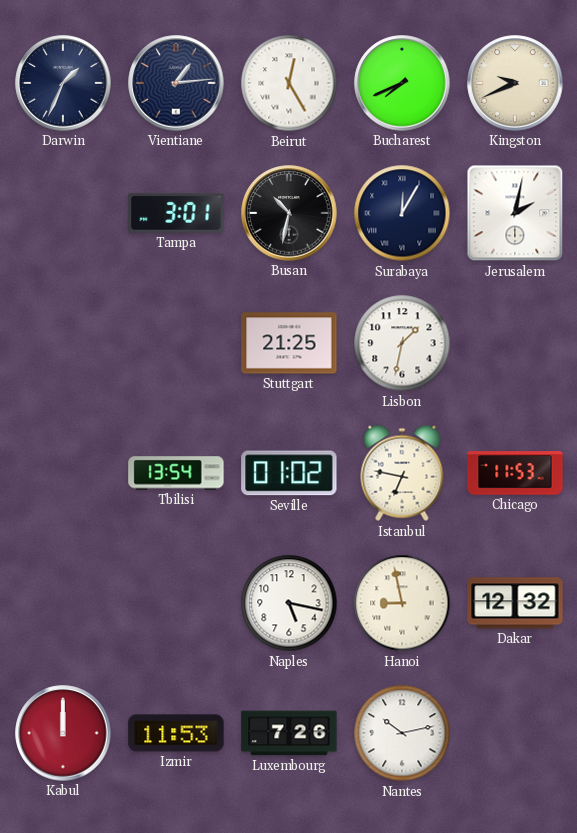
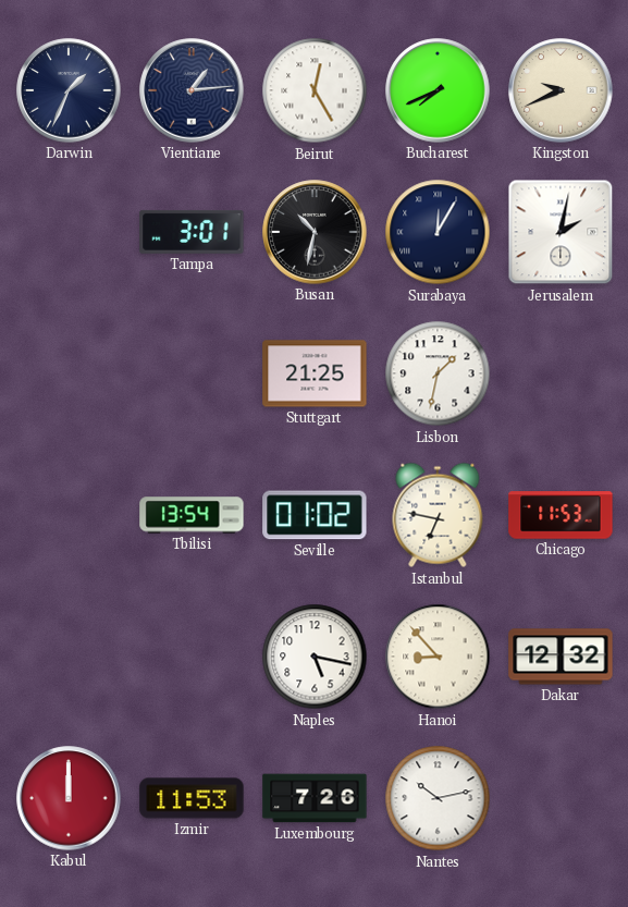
Hanoi: 8:58 -> 8:53
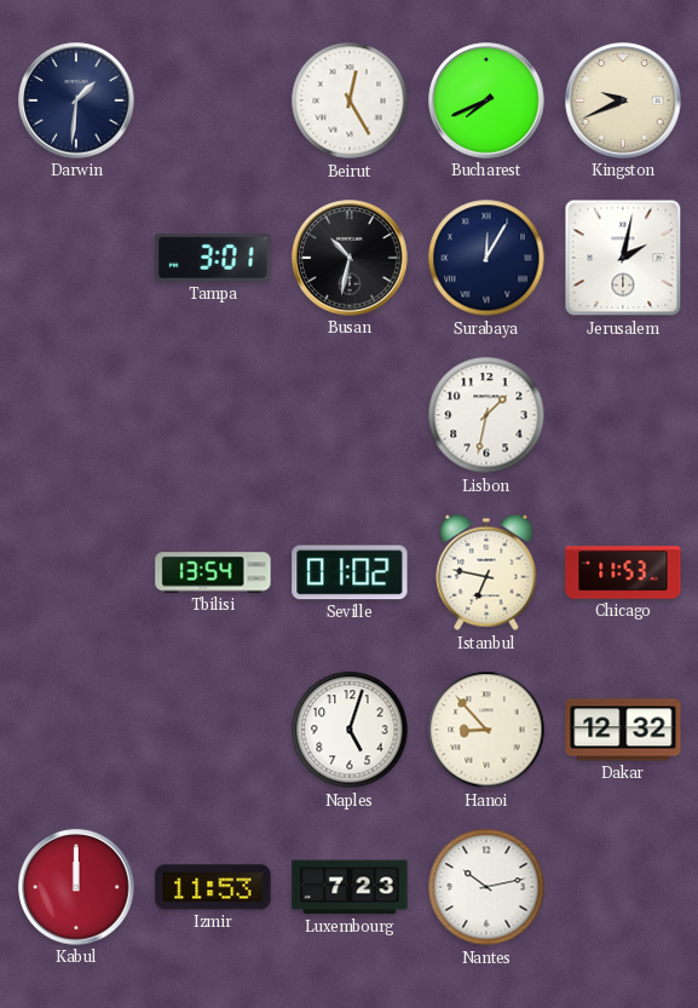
Darwin: 1:34 -> 1:31
Vientiane: 1:14 -> none
Stuttgart: 21:25 -> none
Naples: 5:17 -> 5:03
Luxembourg: 7:26 -> 7:23
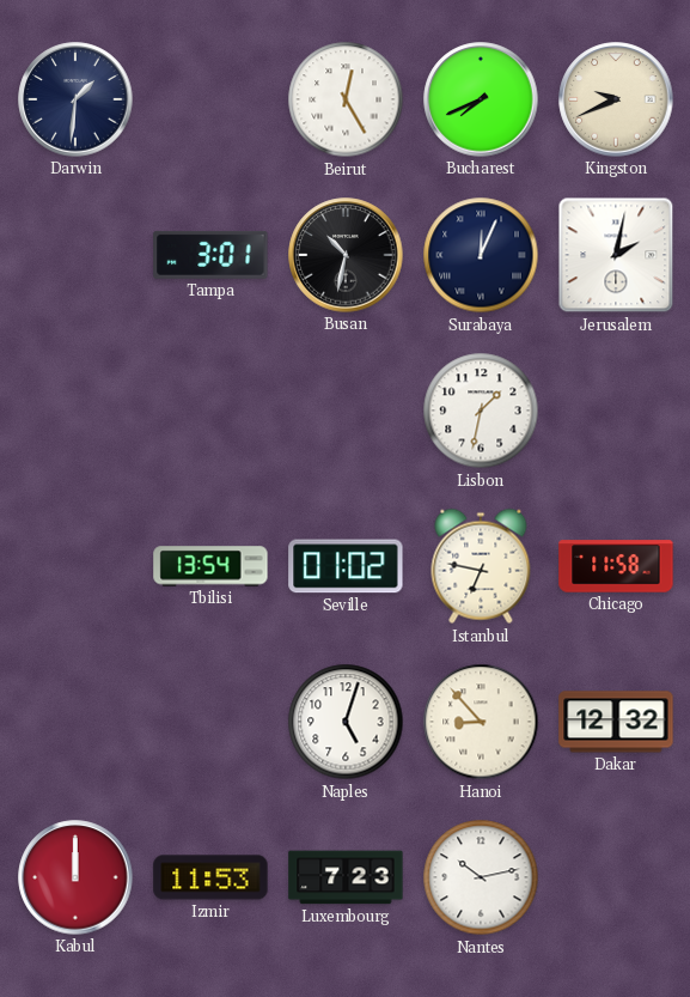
Surabaya: 12:05 -> 12:04
Chicago: 11:53 -> 11:58
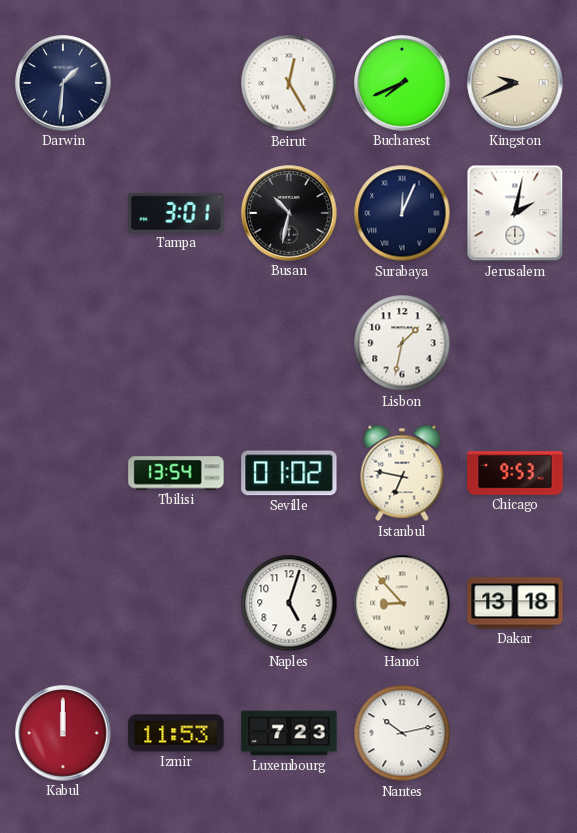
Chicago: 11:58 -> 9:53
Dakar: 12:32 -> 13:18
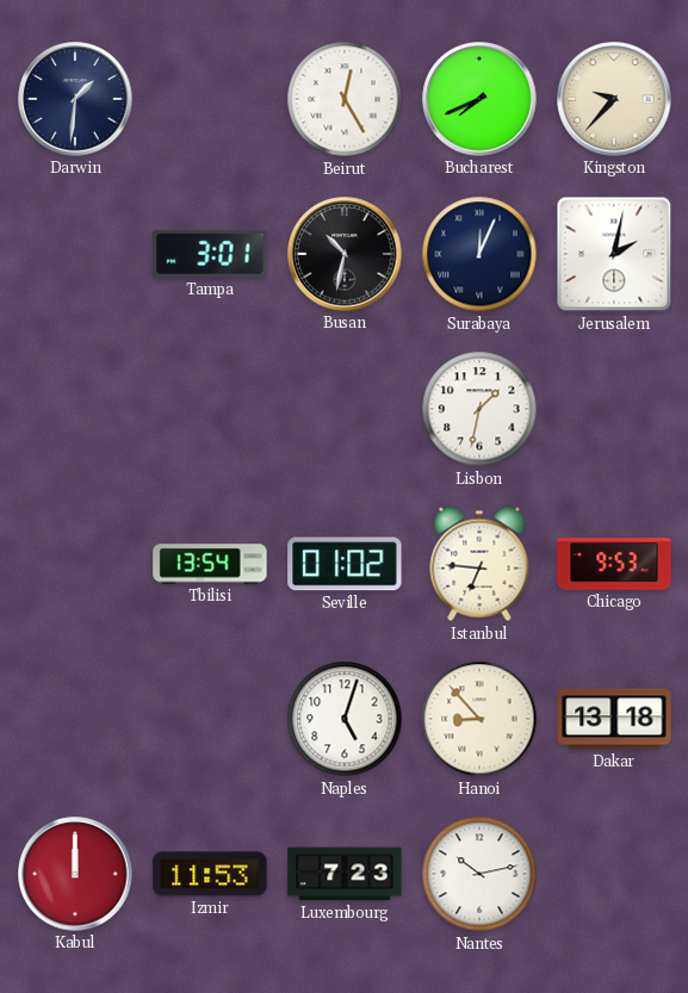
Kingston: 9:41 -> 9:37
Istanbul: 6:47 -> 6:46
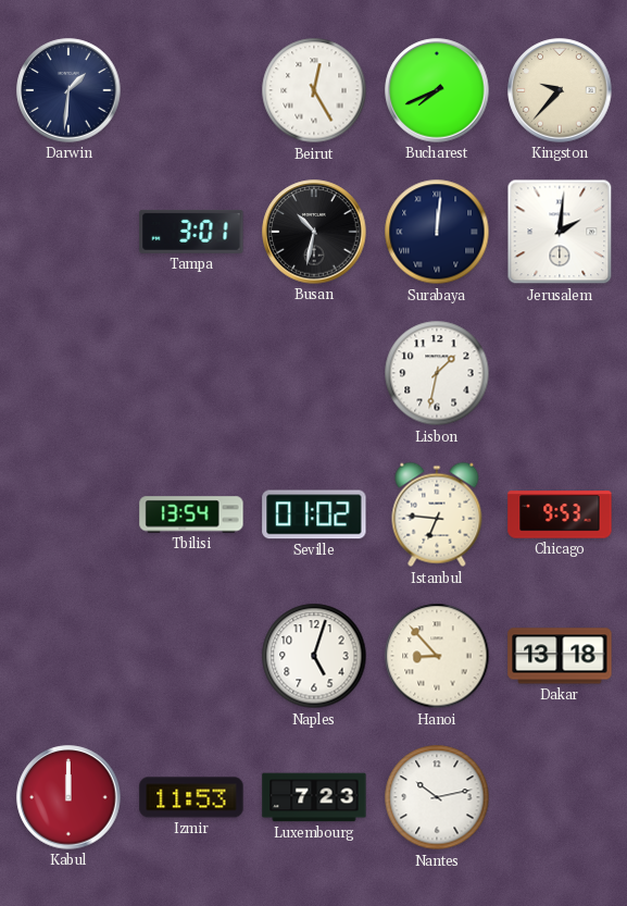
Surabaya: 12:04 -> 12:01
Jerusalem: 2:02 -> 2:01
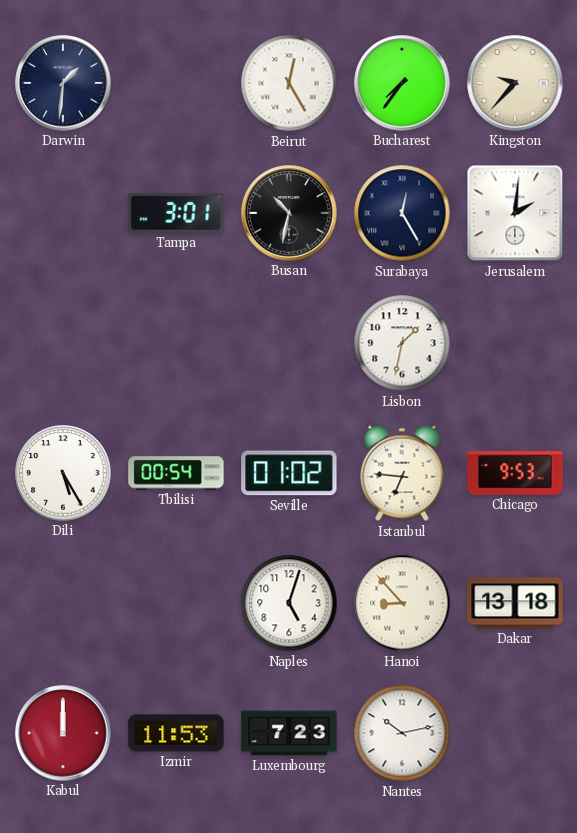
Bucharest: 7:41 -> 7:36
Surabaya: 12:01 -> 12:25
Dili: none -> 5:25
Tbilisi: 13:54 -> 00:54
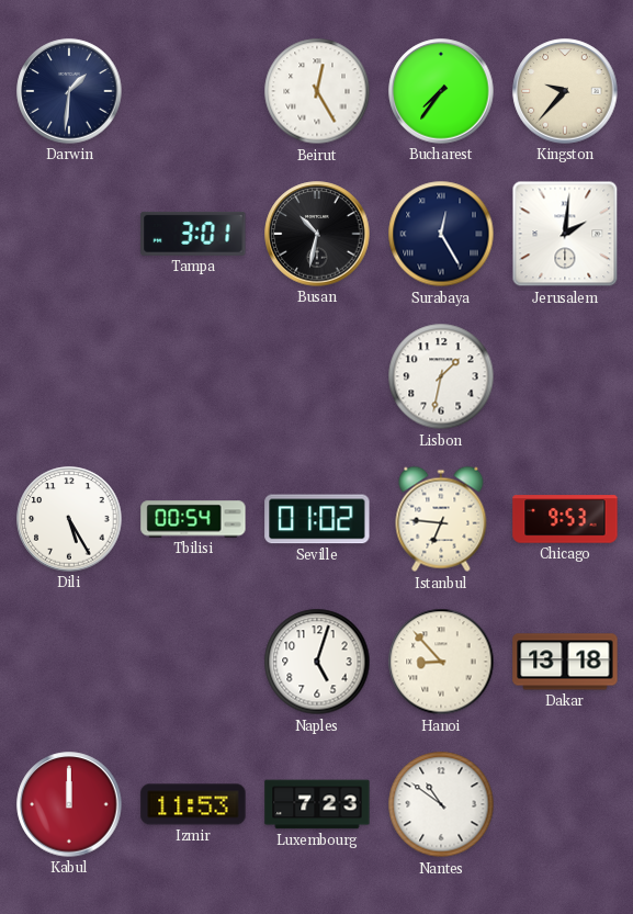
Nantes: 10:13 -> 10:51
